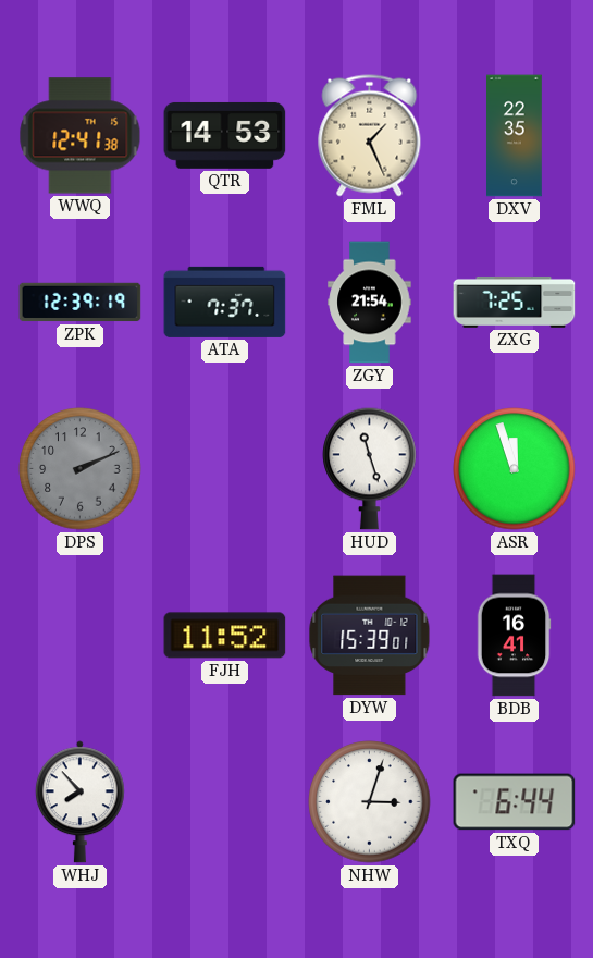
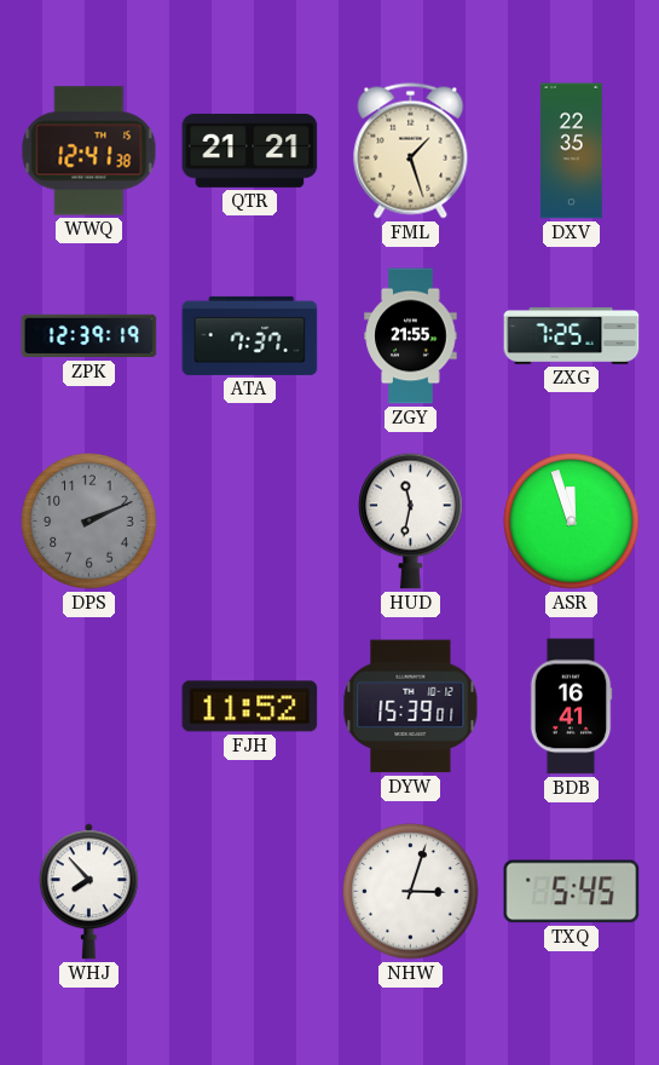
QTR: 14:53 -> 21:21
FML: 1:26 -> 1:27
ZGY: 21:54 -> 21:55
HUD: 11:27 -> 11:32
TXQ: 6:44 -> 5:45
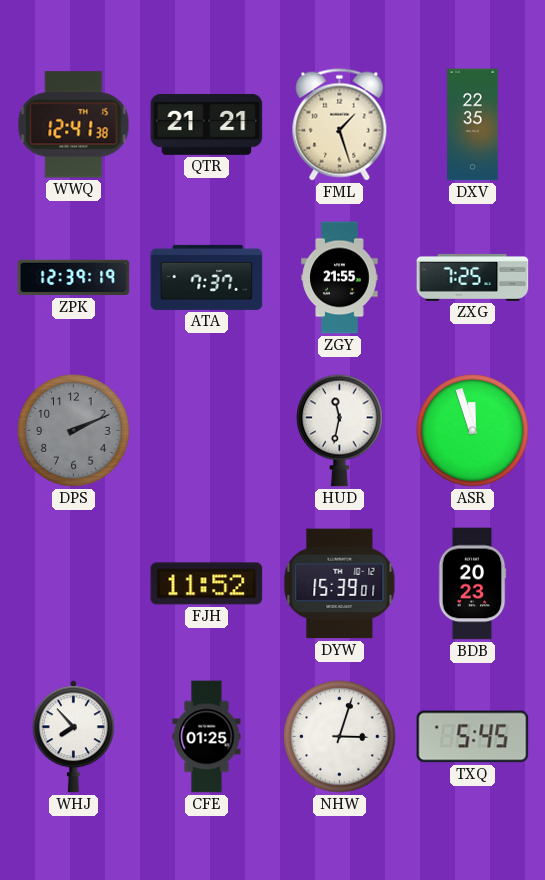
BDB: 16:41 -> 20:23
CFE: none -> 01:25
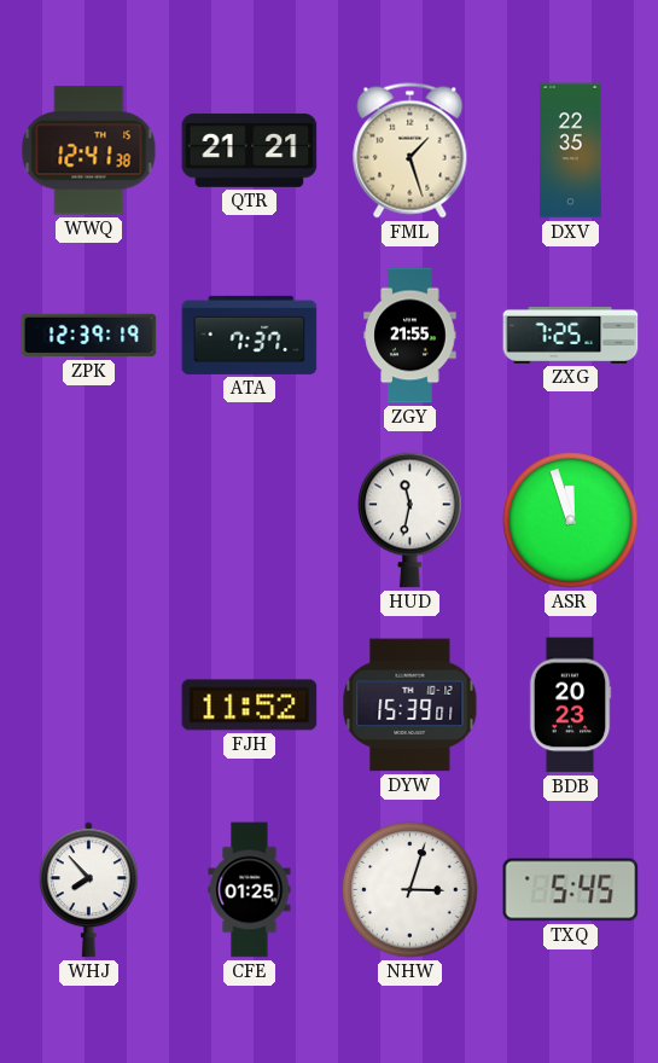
DPS: 2:11 -> none
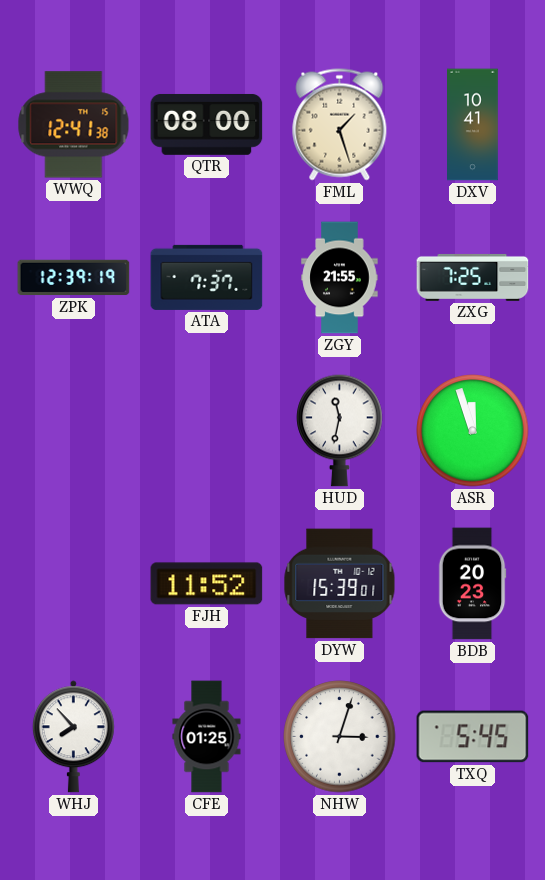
QTR: 21:21 -> 08:00
DXV: 22:35 -> 10:41
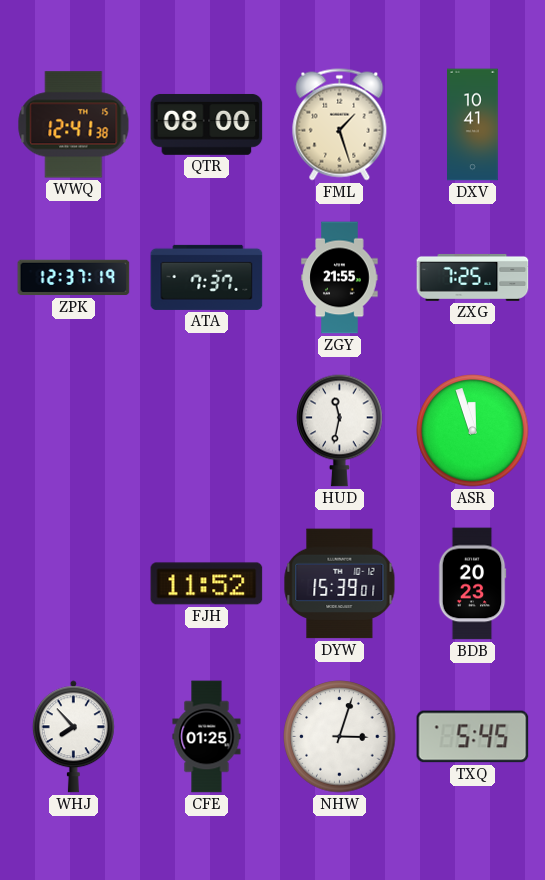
ZPK: 12:39 -> 12:37
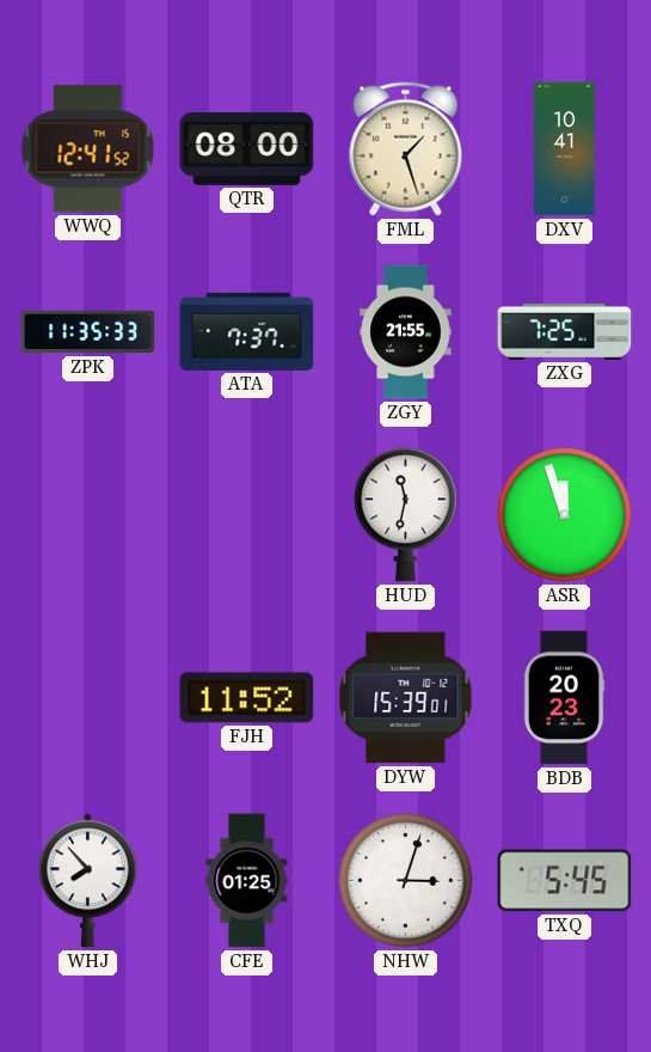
WWQ: 12:41:38 -> 12:41:52
ZPK: 12:37 -> 11:35
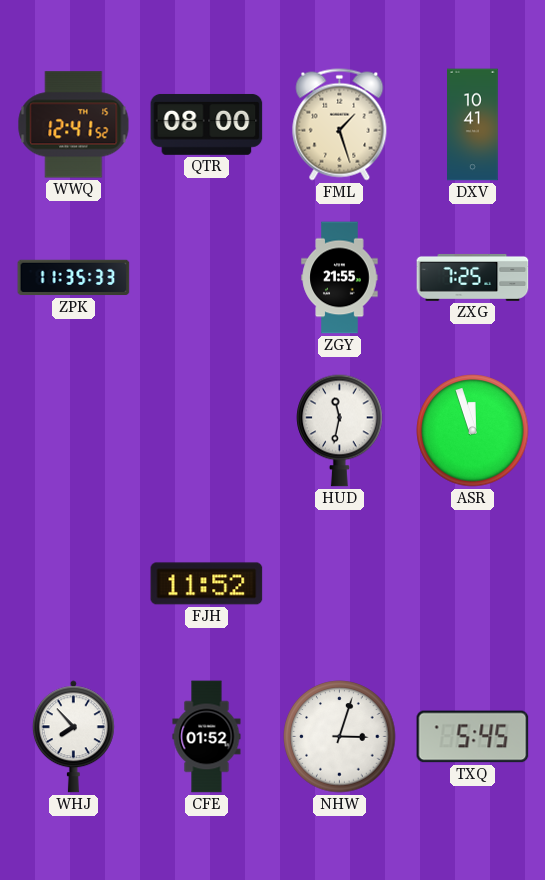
ATA: 7:37 -> none
DYW: 15:39 -> none
BDB: 20:23 -> none
CFE: 01:25 -> 01:52
